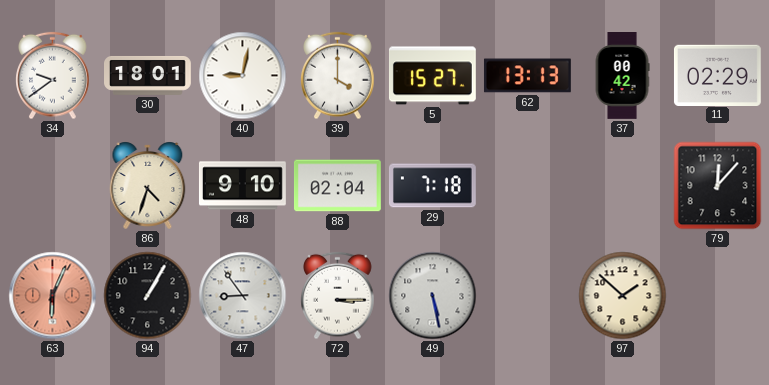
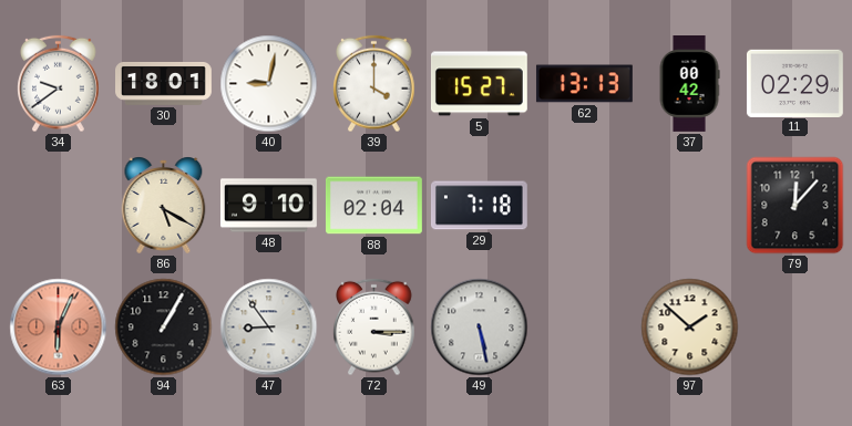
86: 4:33 -> 5:20
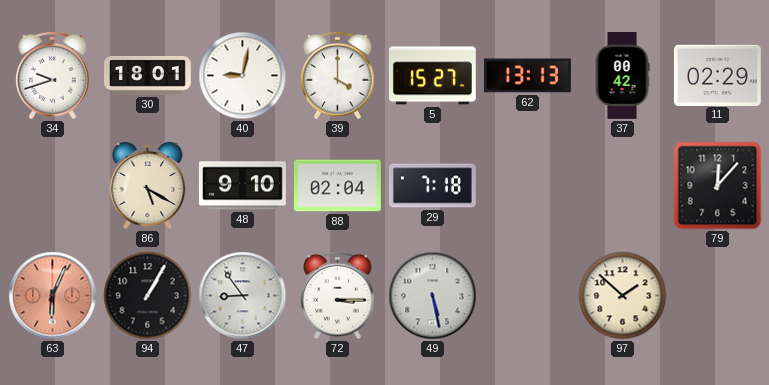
34: 9:39 -> 9:42
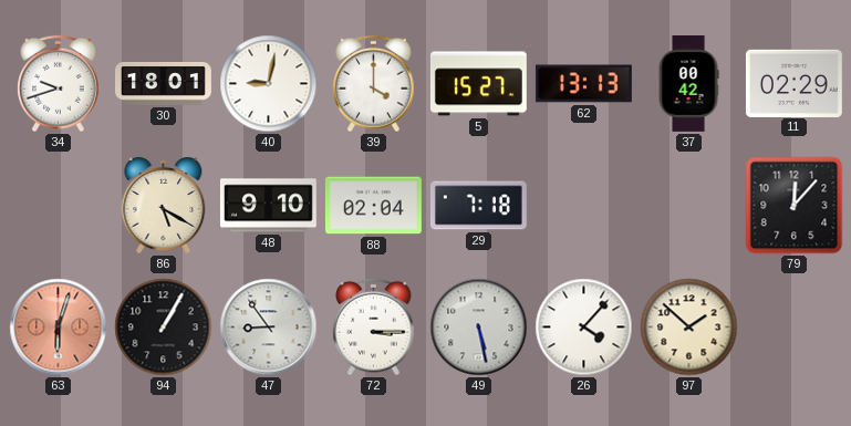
63: 6:04 -> 6:03
26: none -> 4:07
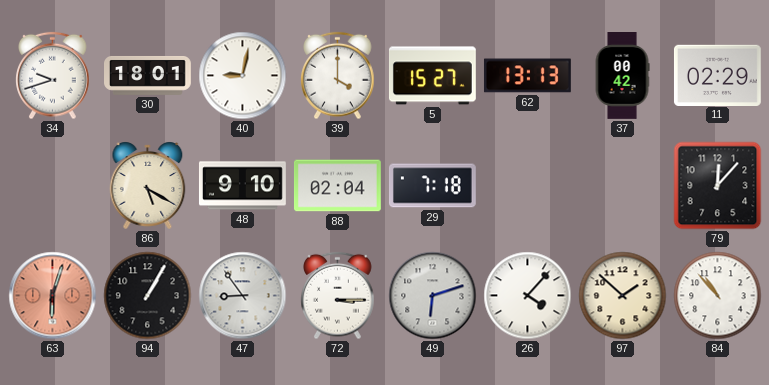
49: 5:28 -> 6:12
84: none -> 10:53
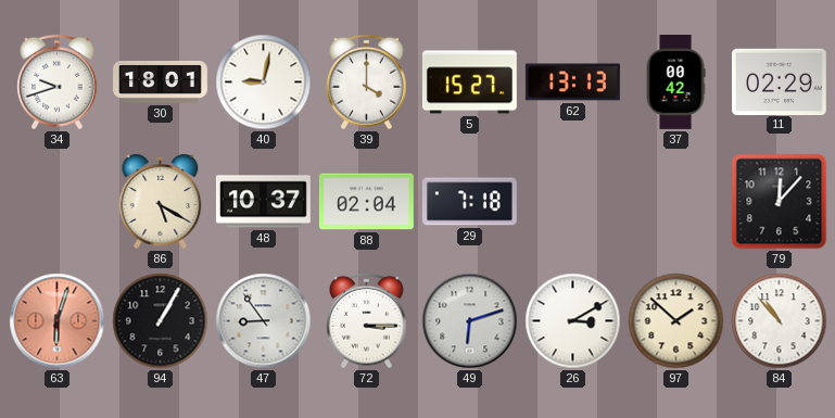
48: 9:10 -> 10:37
26: 4:07 -> 3:10
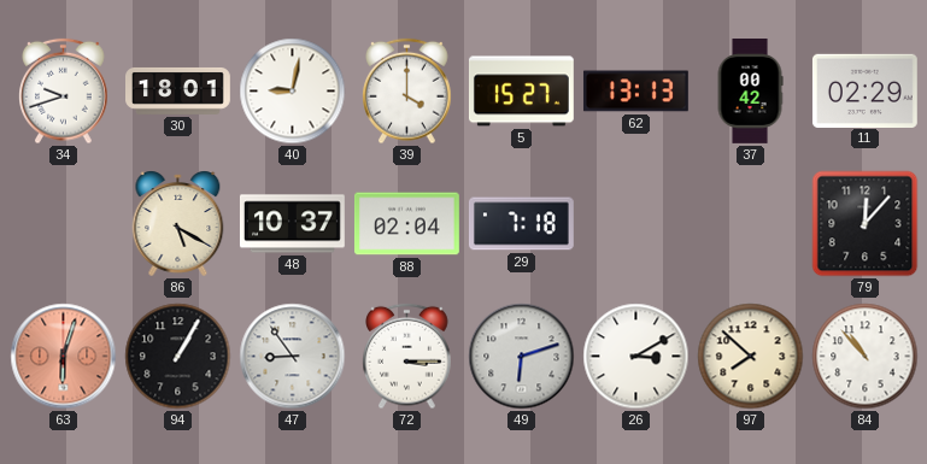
97: 1:52 -> 7:52
